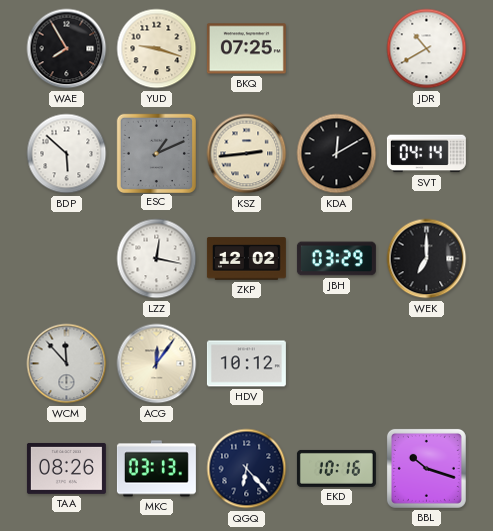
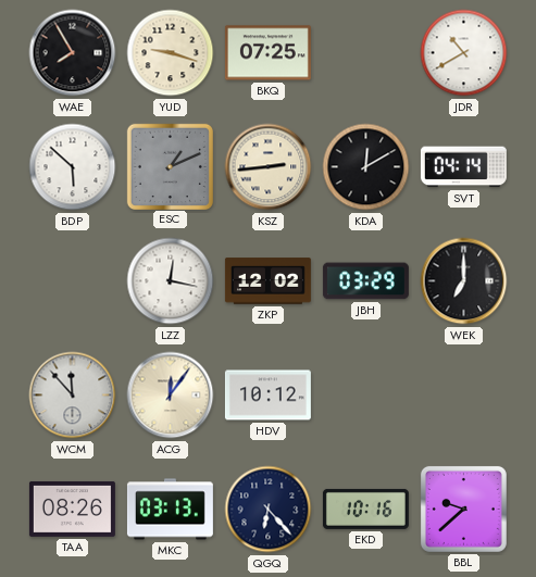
BBL: 10:18 -> 9:38
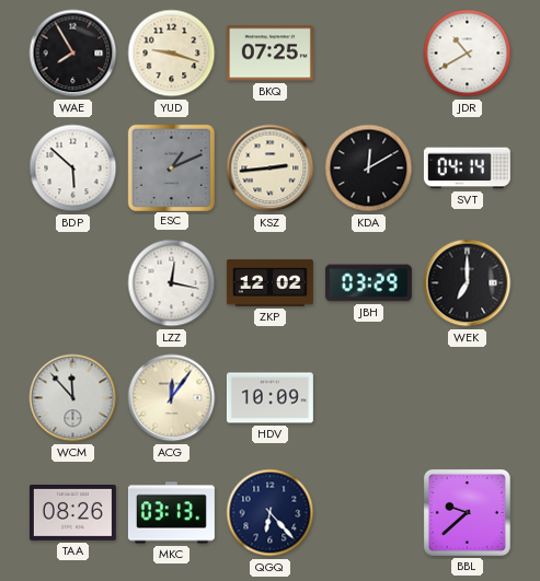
HDV: 10:12 -> 10:09
EKD: 10:16 -> none
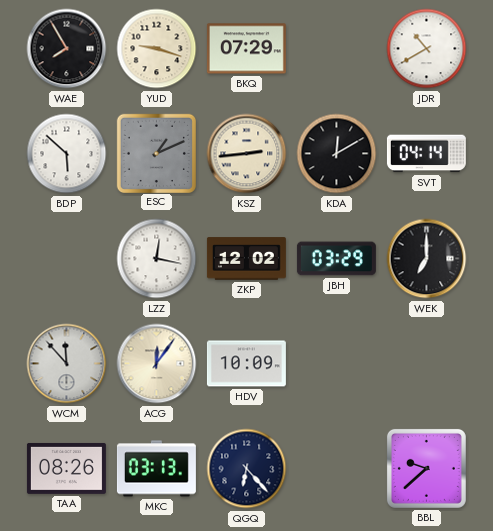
BKQ: 07:25 -> 07:29
